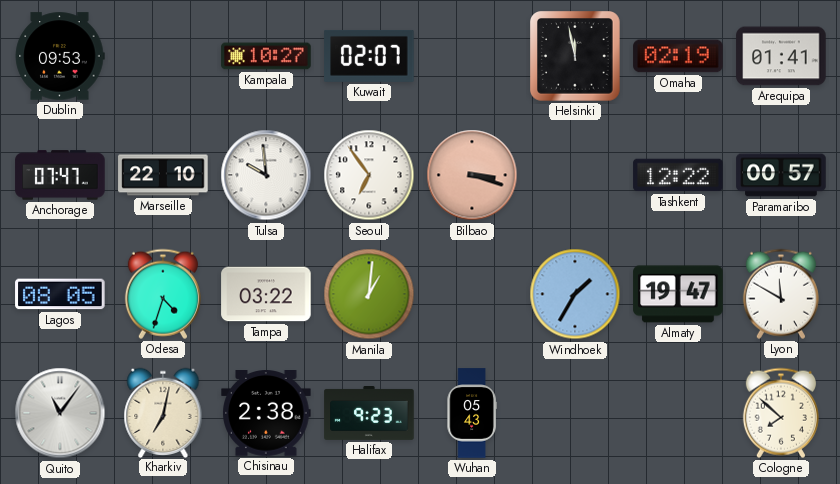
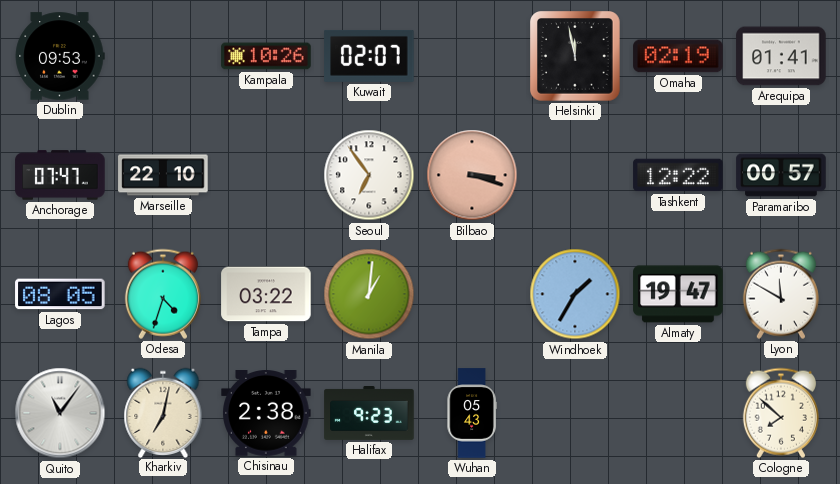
Kampala: 10:27 -> 10:26
Tulsa: 9:59 -> none
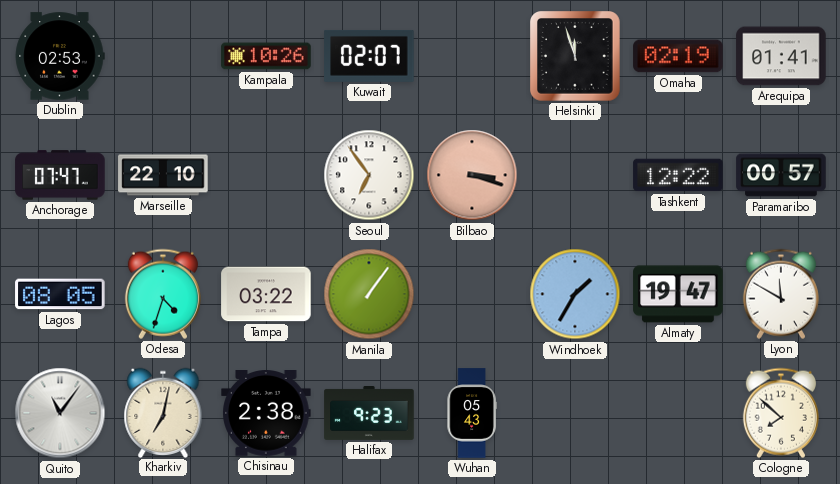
Dublin: 09:53 -> 02:53
Helsinki: 11:58 -> 11:57
Manila: 1:01 -> 1:06
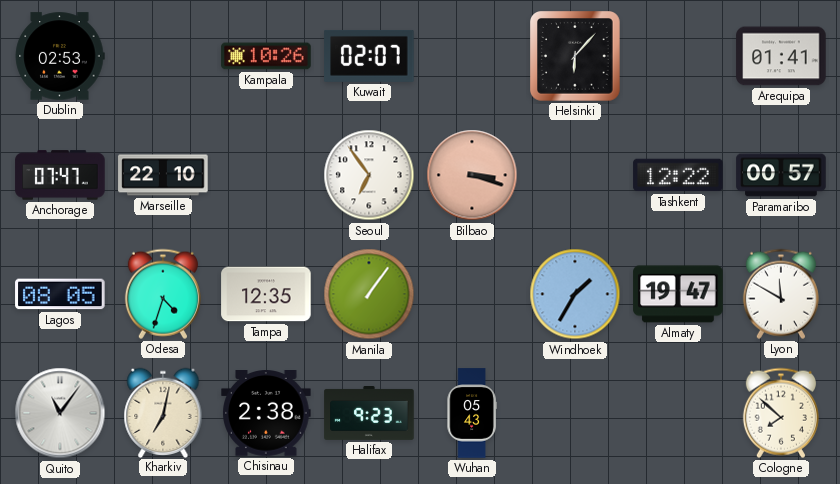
Helsinki: 11:57 -> 6:07
Omaha: 02:19 -> none
Tampa: 03:22 -> 12:35
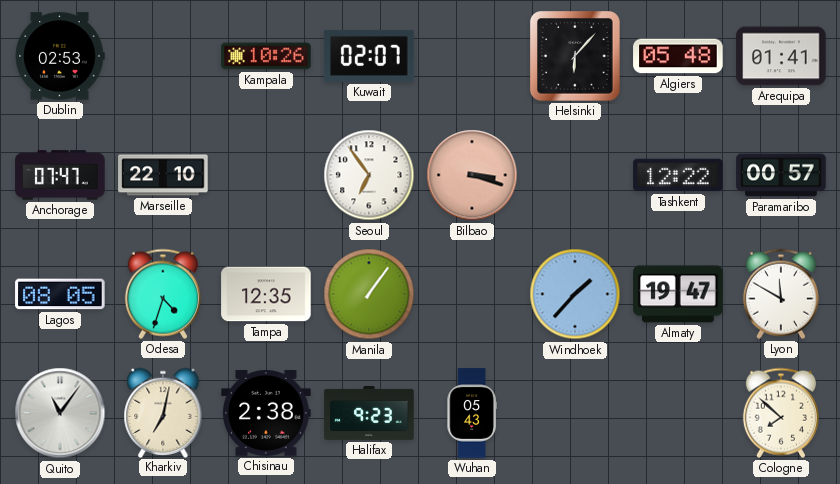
Algiers: none -> 05:48
Windhoek: 1:35 -> 1:37
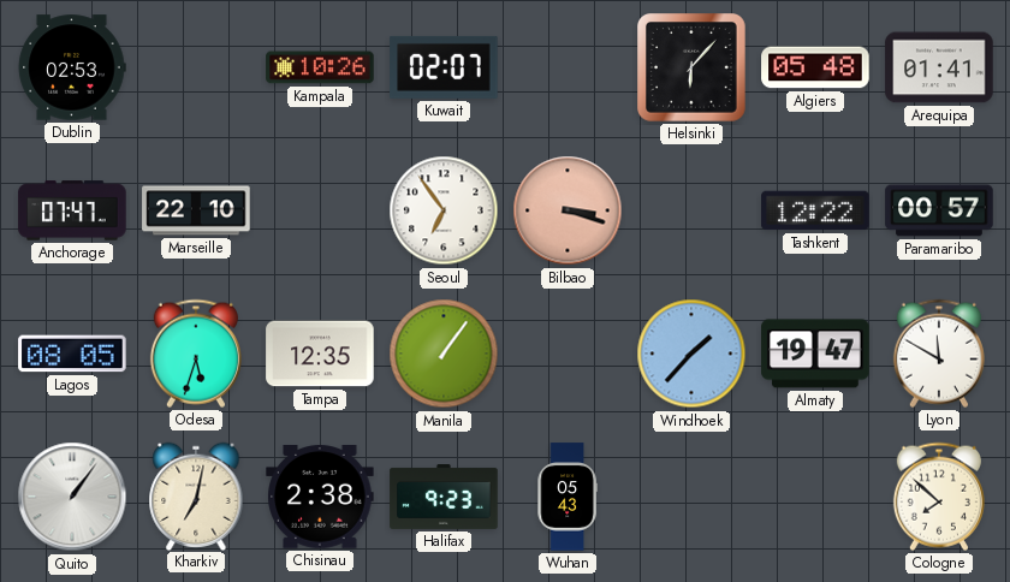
Odesa: 4:33 -> 5:33
Quito: 11:06 -> 1:06
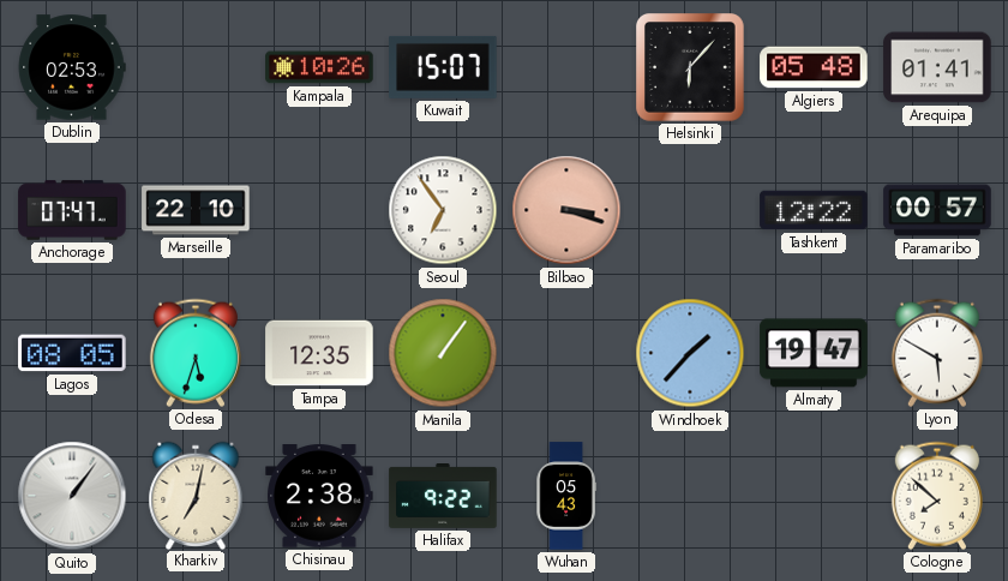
Kuwait: 02:07 -> 15:07
Lyon: 11:50 -> 5:50
Halifax: 9:23 -> 9:22
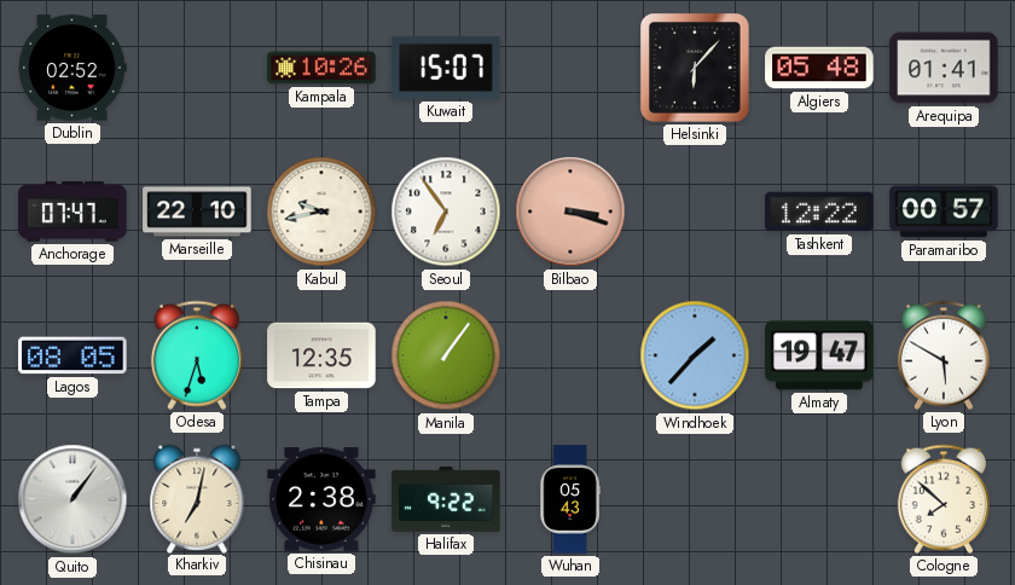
Dublin: 02:53 -> 02:52
Kabul: none -> 9:43
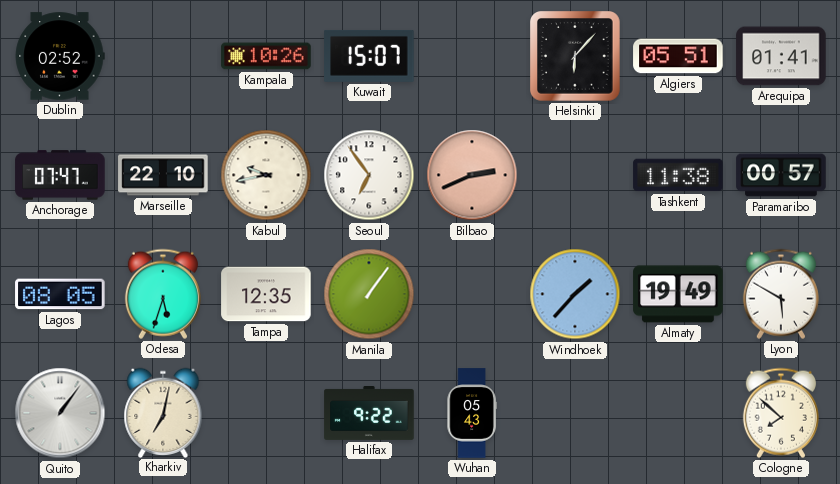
Algiers: 05:48 -> 05:51
Bilbao: 3:18 -> 2:41
Tashkent: 12:22 -> 11:38
Almaty: 19:47 -> 19:49
Chisinau: 2:38 -> none
